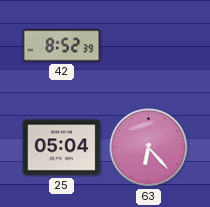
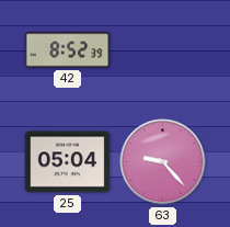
63: 6:23 -> 9:23
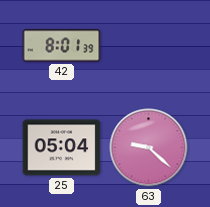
42: 8:52 -> 8:01
63: 9:23 -> 9:22
